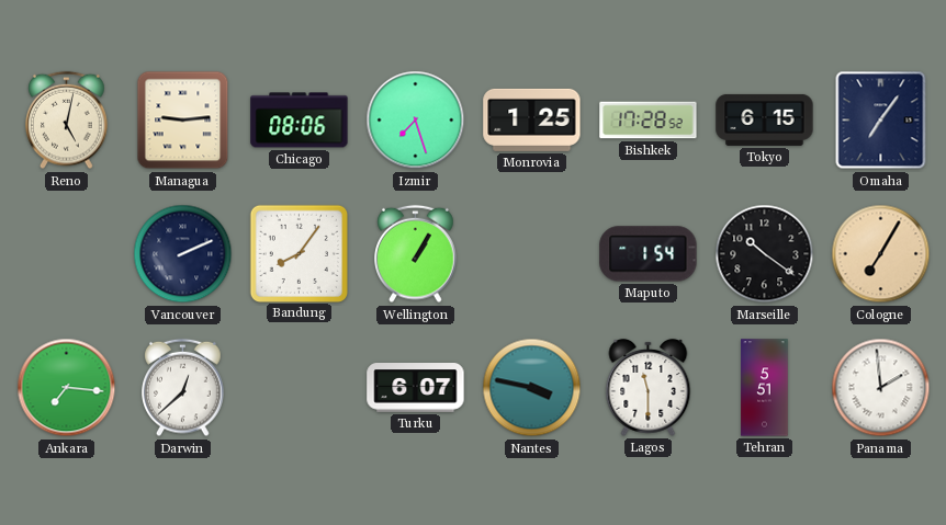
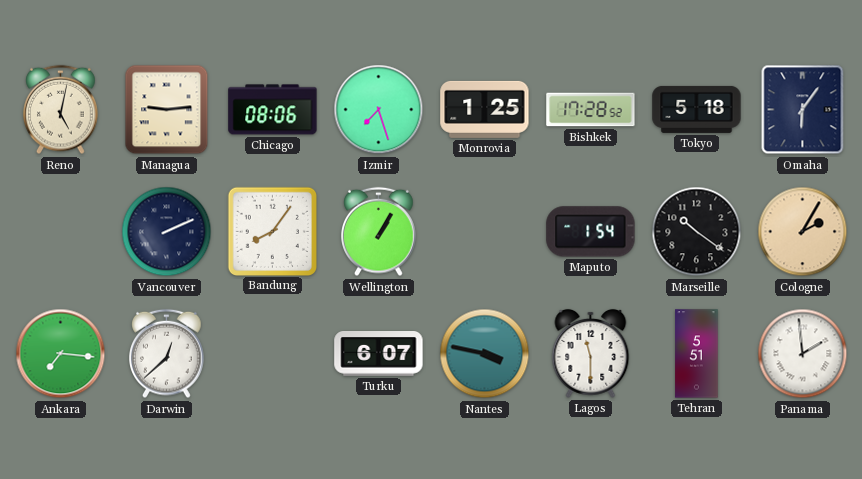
Tokyo: 6:15 -> 5:18
Omaha: 7:06 -> 6:06
Cologne: 7:05 -> 2:05
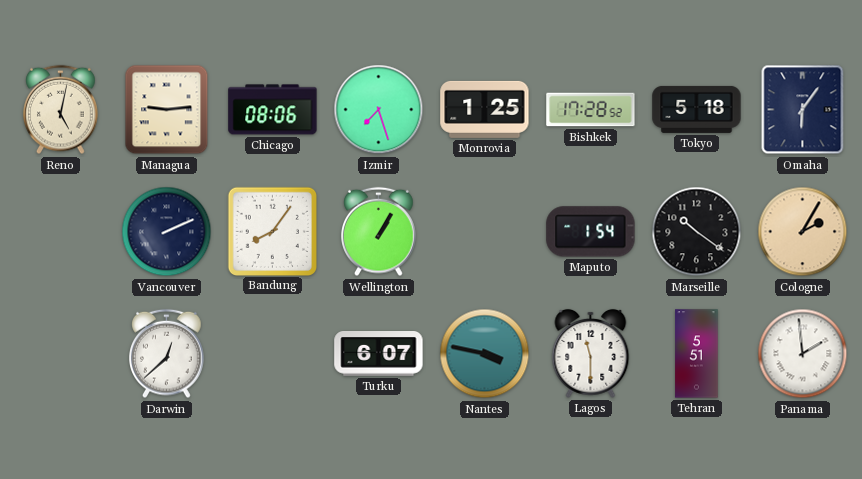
Ankara: 7:16 -> none
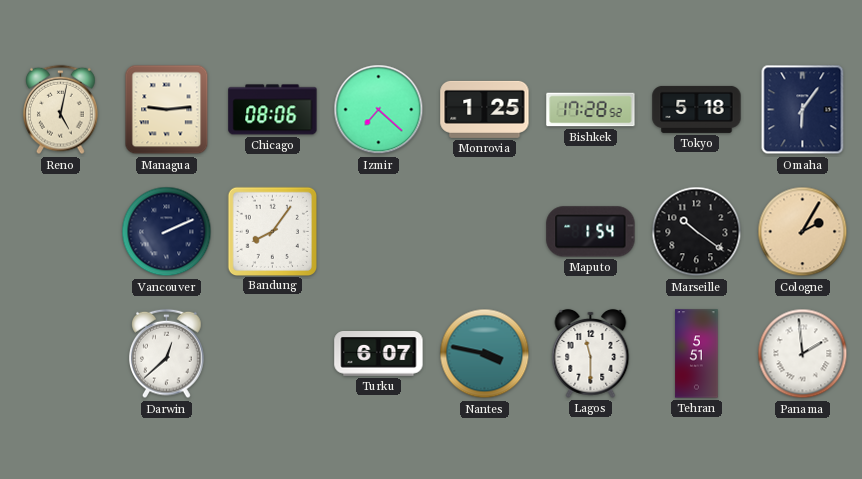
Izmir: 7:27 -> 7:22
Wellington: 1:05 -> none
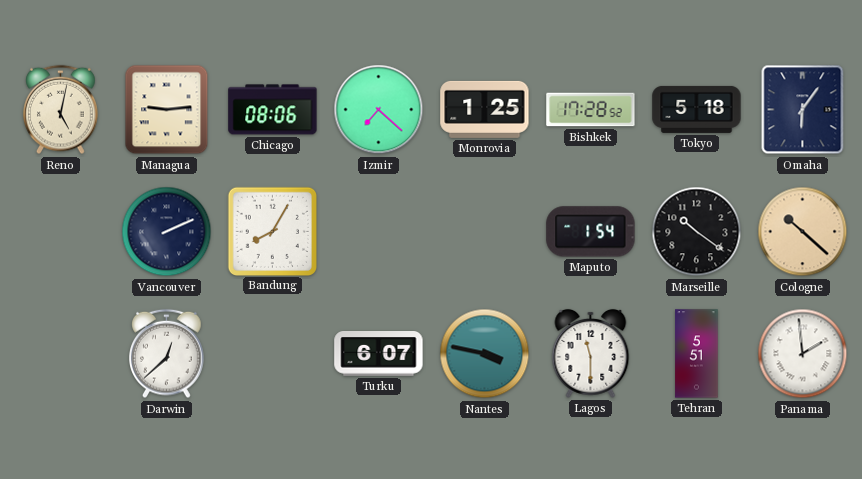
Bandung: 8:06 -> 8:05
Cologne: 2:05 -> 10:22
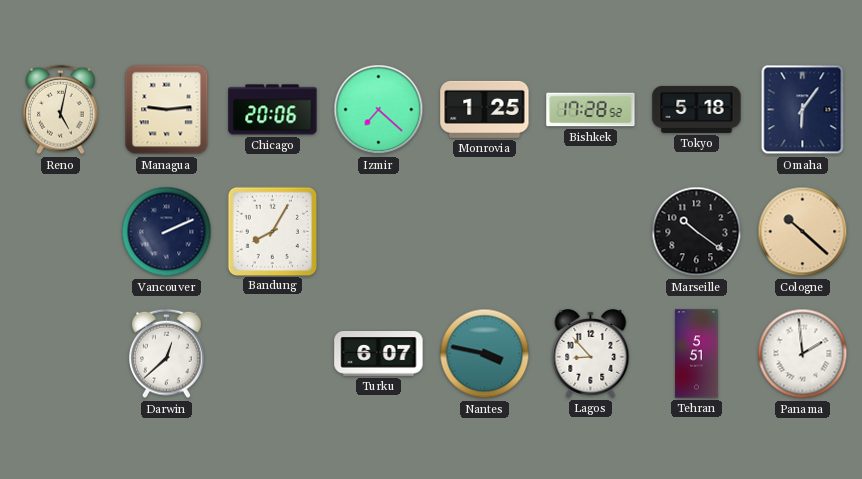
Chicago: 08:06 -> 20:06
Maputo: 1:54 -> none
Lagos: 11:30 -> 8:53
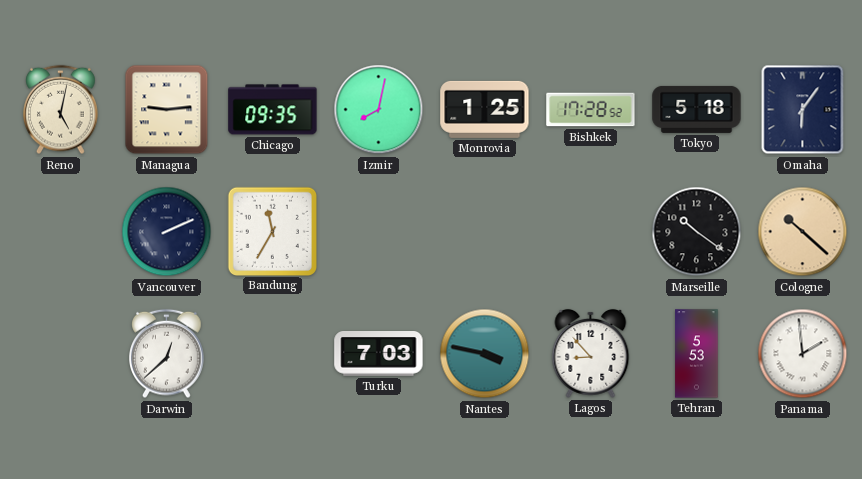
Chicago: 20:06 -> 09:35
Izmir: 7:22 -> 8:02
Bandung: 8:05 -> 11:35
Turku: 6:07 -> 7:03
Tehran: 5:51 -> 5:53
